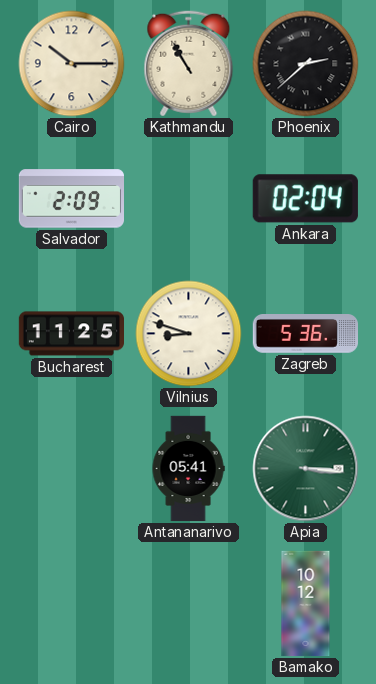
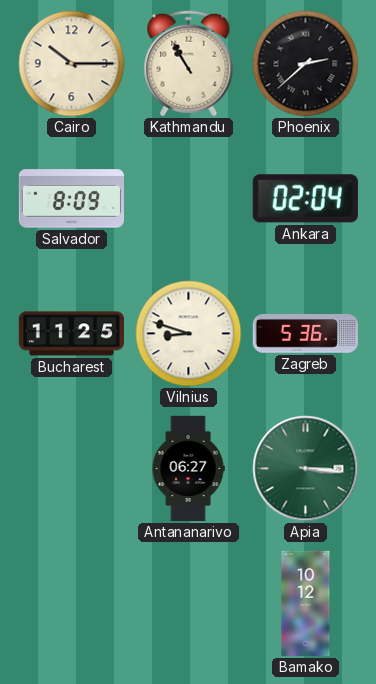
Salvador: 2:09 -> 8:09
Antananarivo: 05:41 -> 06:27
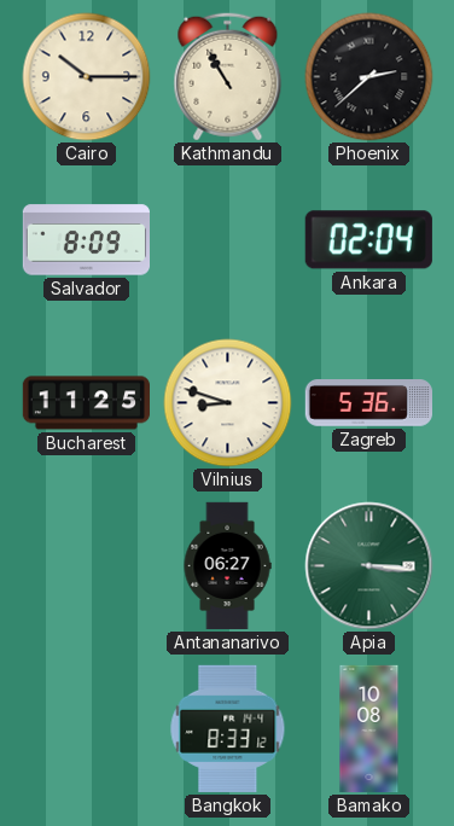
Bangkok: none -> 8:33
Bamako: 10:12 -> 10:08
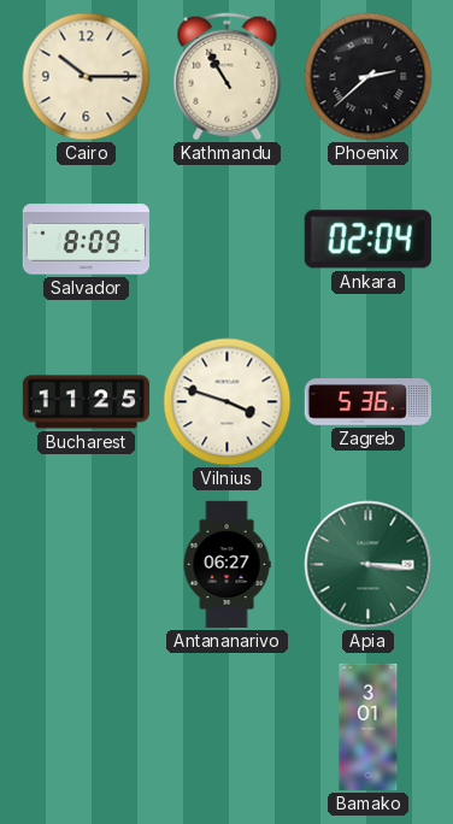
Vilnius: 8:48 -> 3:48
Bangkok: 8:33 -> none
Bamako: 10:08 -> 3:01
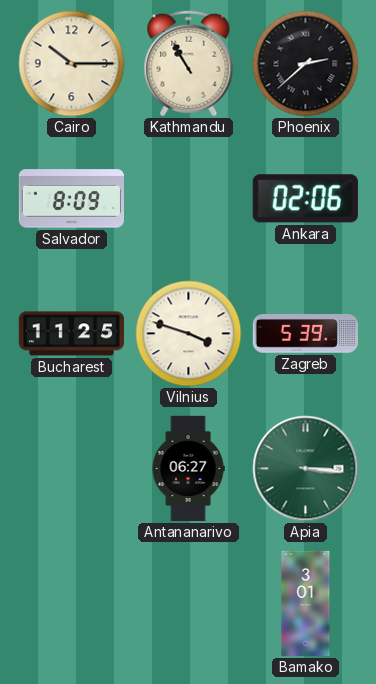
Ankara: 02:04 -> 02:06
Zagreb: 5:36 -> 5:39
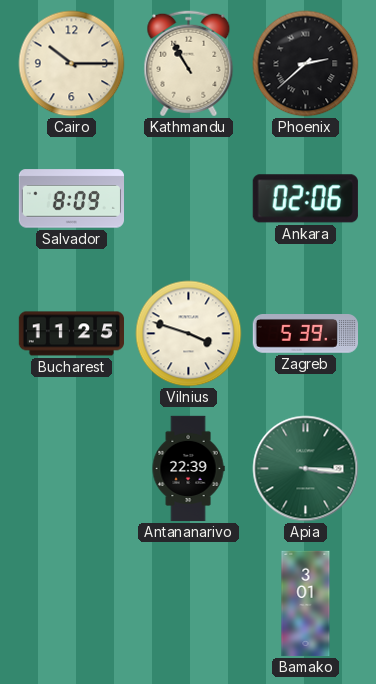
Antananarivo: 06:27 -> 22:39
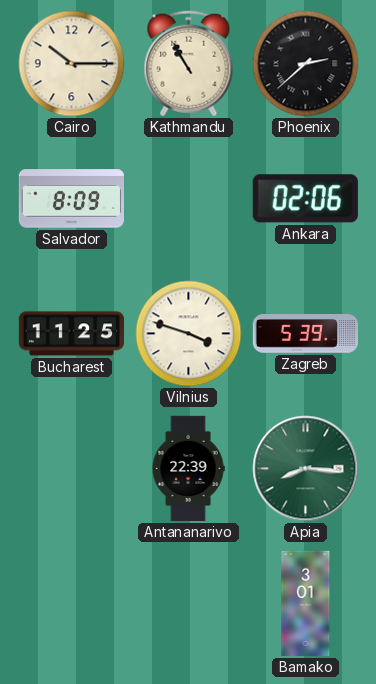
Apia: 3:16 -> 8:16
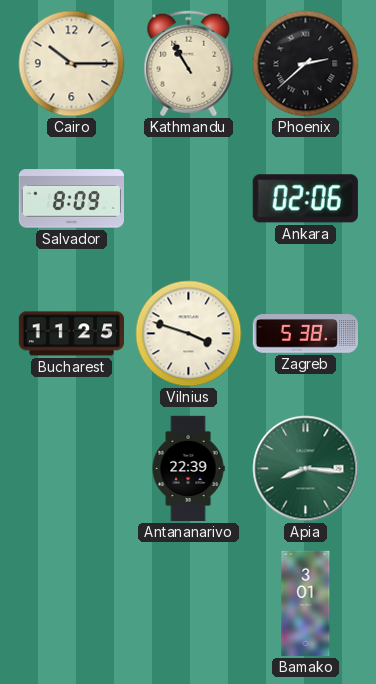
Zagreb: 5:39 -> 5:38
